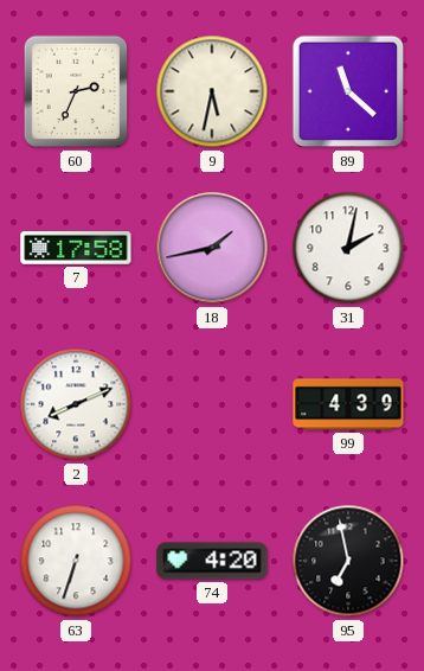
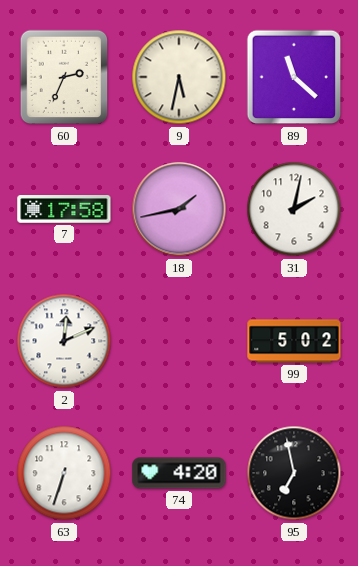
2: 8:11 -> 12:11
99: 4:39 -> 5:02
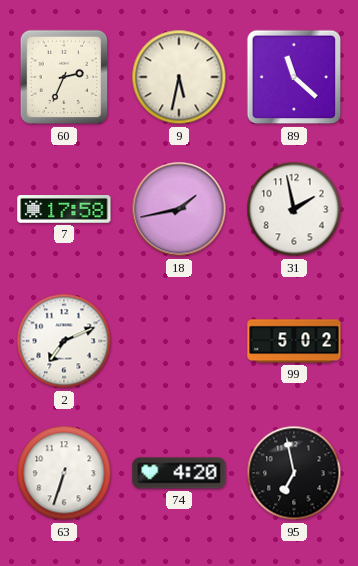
31: 2:02 -> 1:58
2: 12:11 -> 7:11
